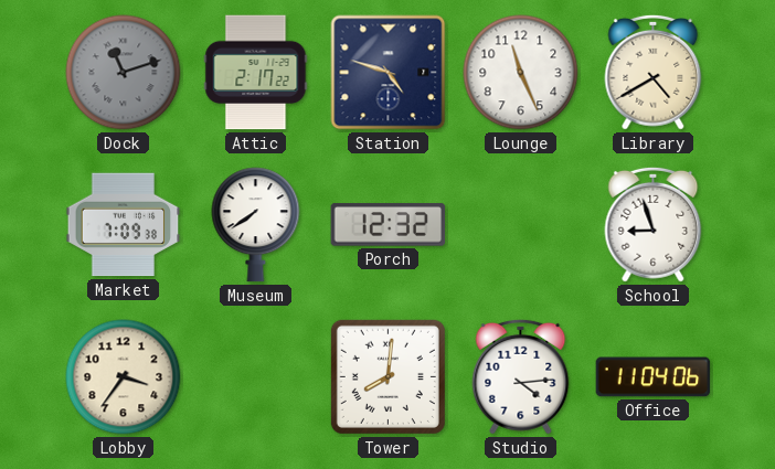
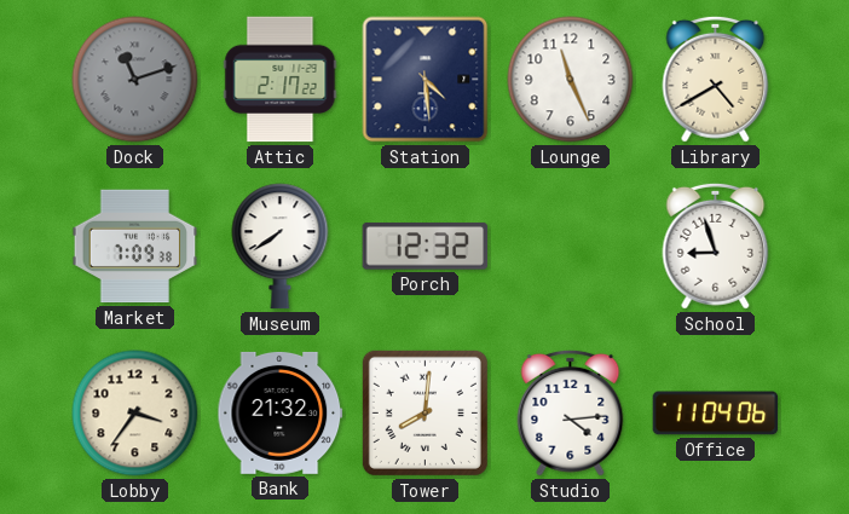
Station: 4:48 -> 4:29
Bank: none -> 21:32
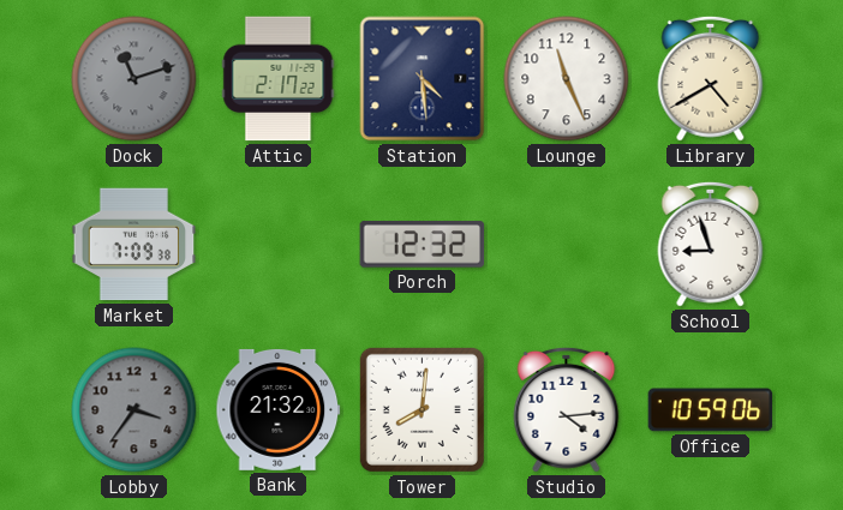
Museum: 7:39 -> none
Lobby dial: cream -> grey
Office: 11:04 -> 10:59
